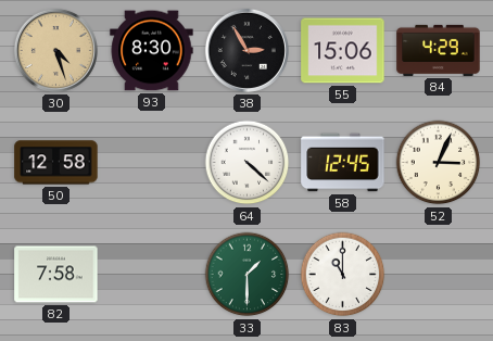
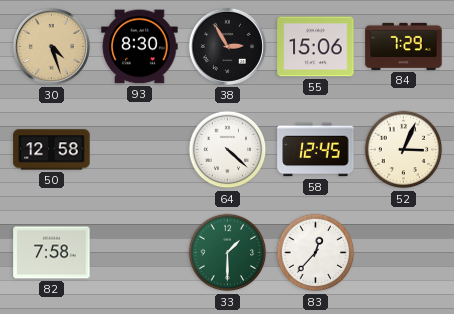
84: 4:29 -> 7:29
83: 11:00 -> 12:37
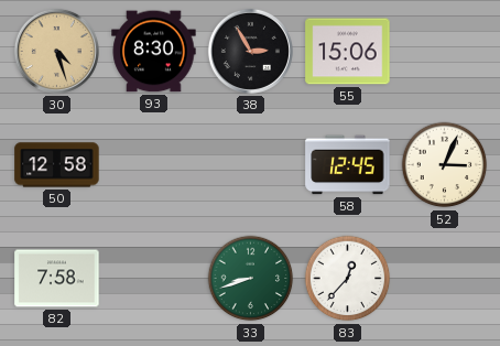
84: 7:29 -> none
64: 4:22 -> none
33: 1:30 -> 8:42
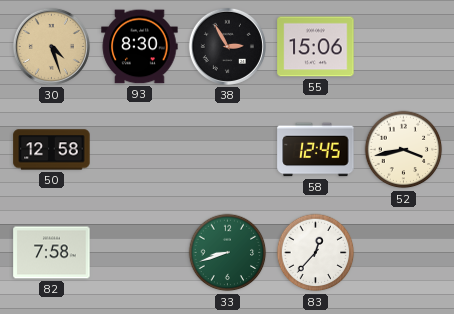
52: 3:04 -> 3:43
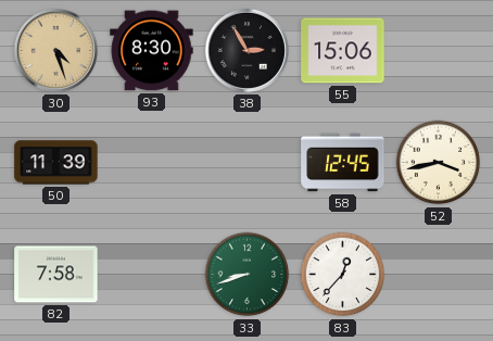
50: 12:58 -> 11:39
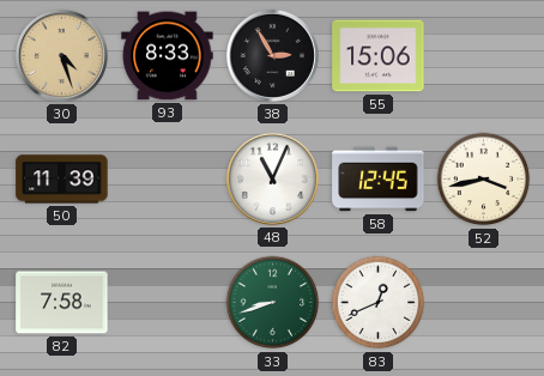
93: 8:30 -> 8:33
48: none -> 11:04
83: 12:37 -> 12:41
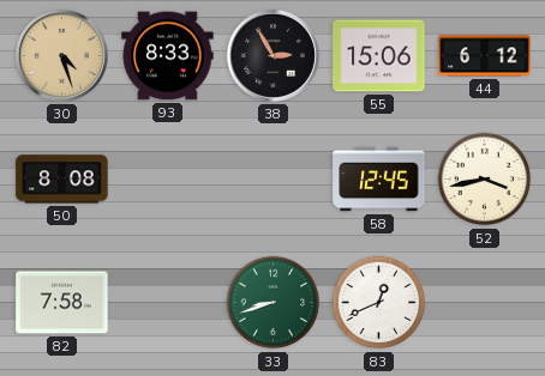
44: none -> 6:12
50: 11:39 -> 8:08
48: 11:04 -> none
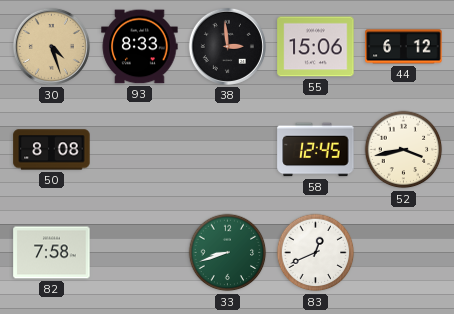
38: 2:55 -> 2:59
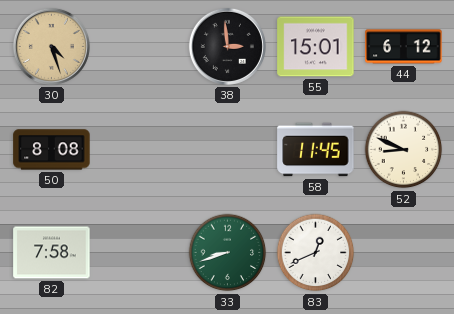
93: 8:33 -> none
55: 15:06 -> 15:01
58: 12:45 -> 11:45
52: 3:43 -> 8:49
